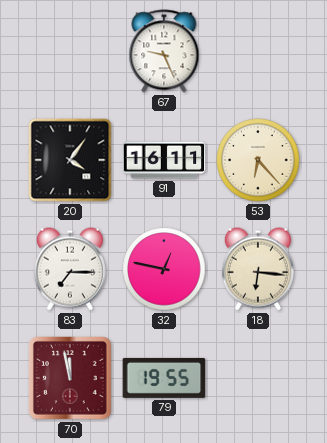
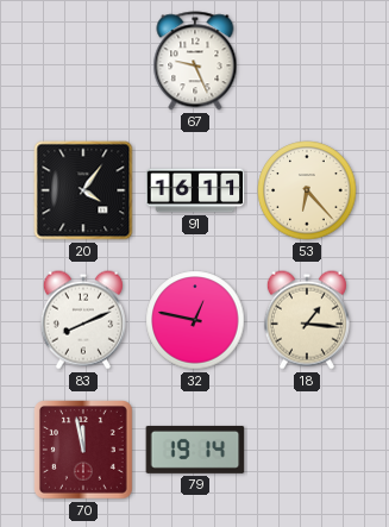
83: 7:15 -> 8:11
18: 6:16 -> 1:16
79: 19:55 -> 19:14
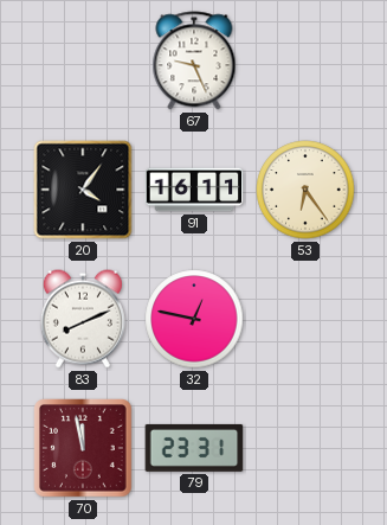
53: 6:23 -> 6:24
18: 1:16 -> none
79: 19:14 -> 23:31
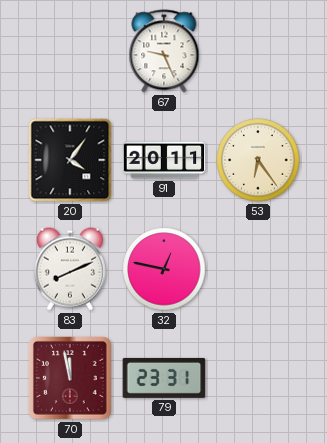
91: 16:11 -> 20:11
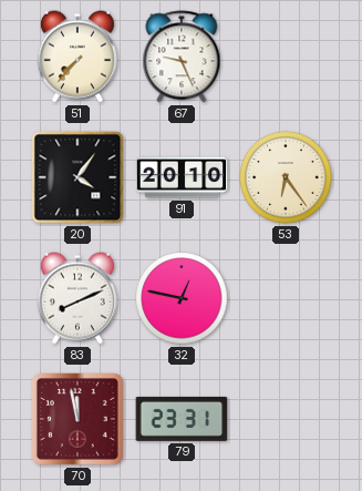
51: none -> 7:37
91: 20:11 -> 20:10
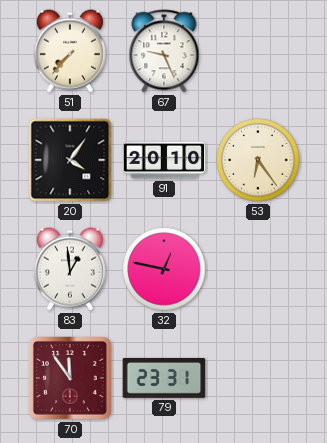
83: 8:11 -> 12:59
70: 11:58 -> 11:54
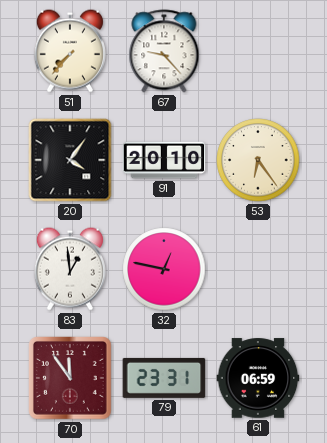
67: 9:26 -> 9:23
61: none -> 06:59
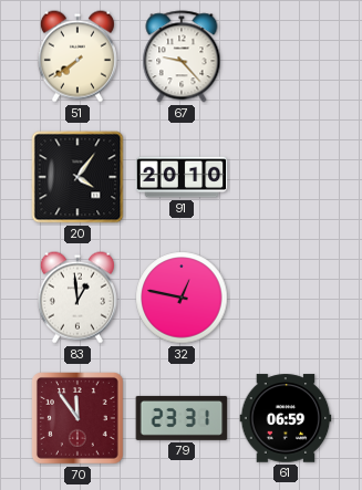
51: 7:37 -> 7:39
53: 6:24 -> none
